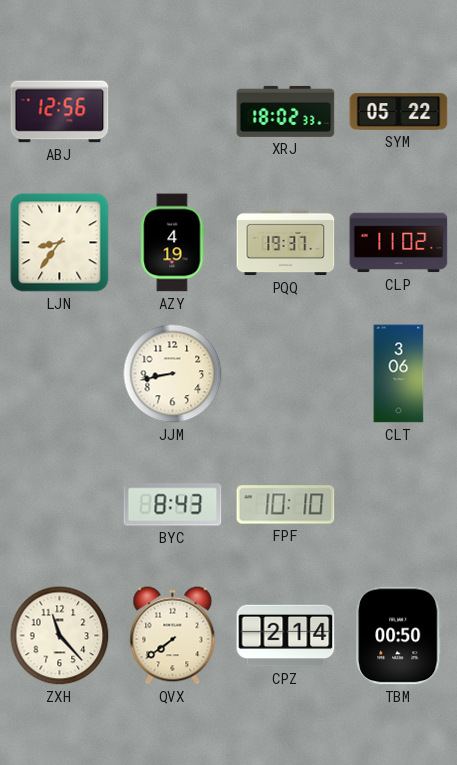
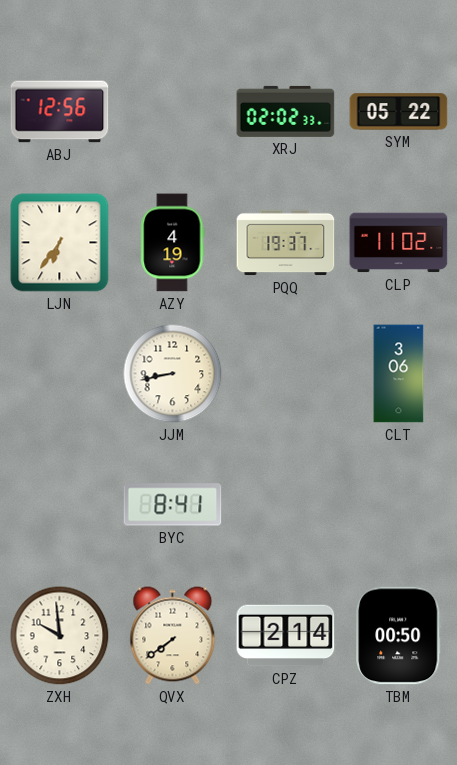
XRJ: 18:02 -> 02:02
LJN: 8:36 -> 6:36
BYC: 8:43 -> 8:41
FPF: 10:10 -> none
ZXH: 11:23 -> 9:59
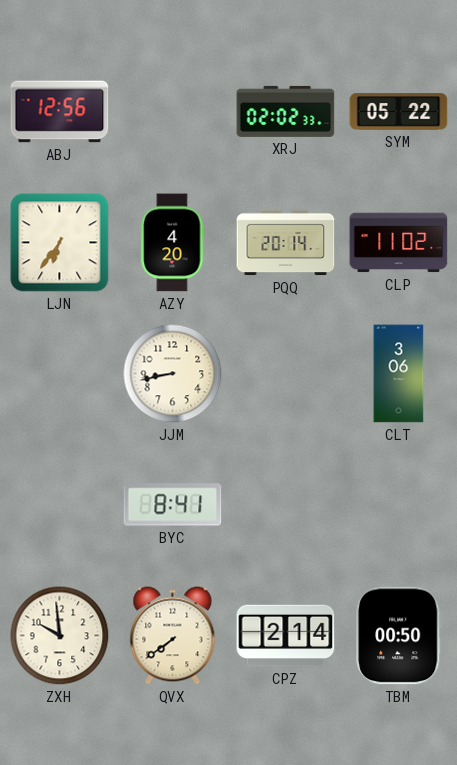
AZY: 4:19 -> 4:20
PQQ: 19:37 -> 20:14
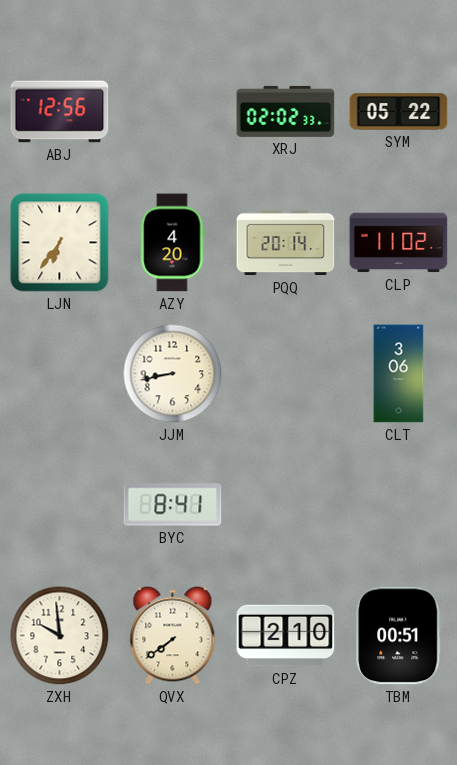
CPZ: 2:14 -> 2:10
TBM: 00:50 -> 00:51
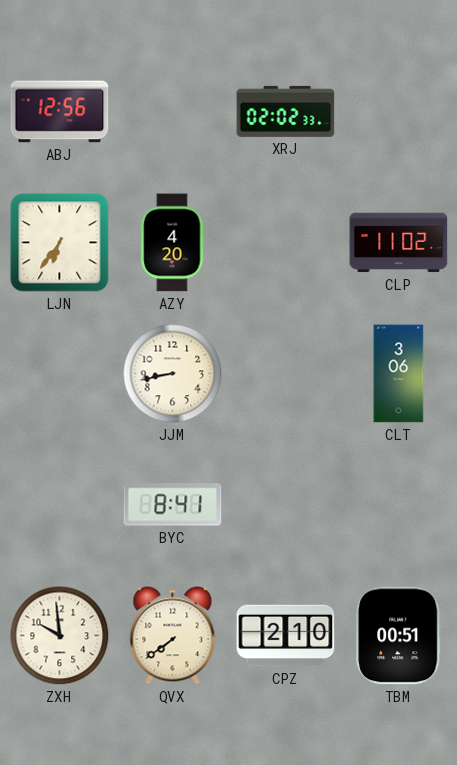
SYM: 05:22 -> none
PQQ: 20:14 -> none
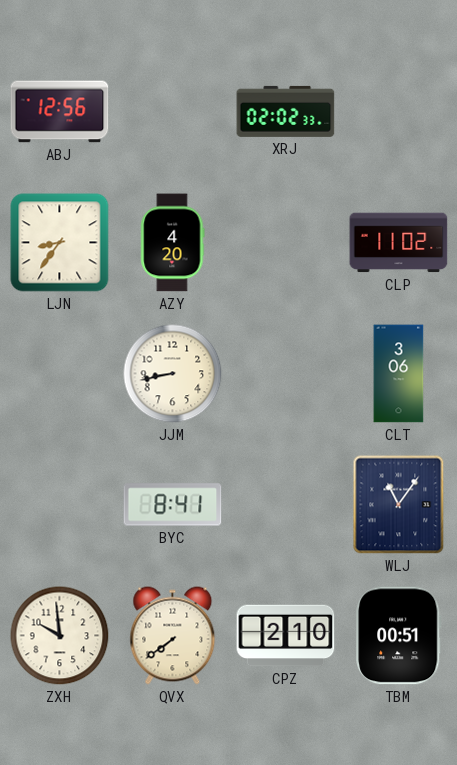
LJN: 6:36 -> 8:36
WLJ: none -> 11:06
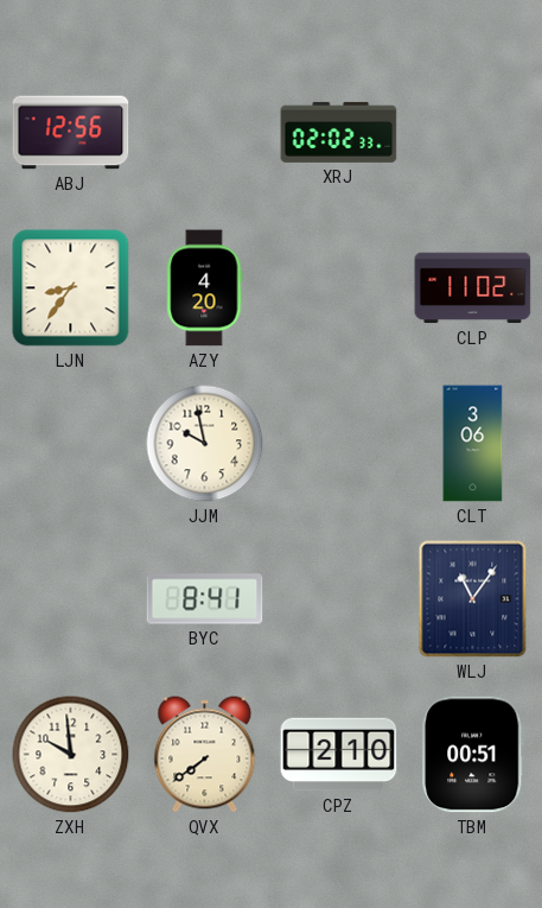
JJM: 8:43 -> 9:58
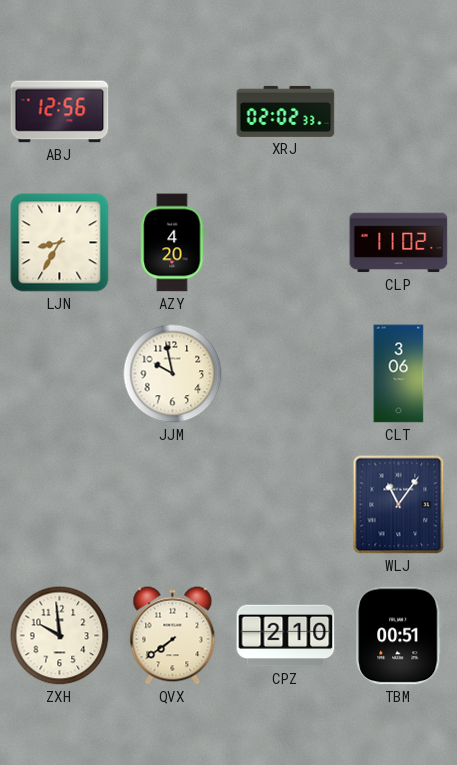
LJN: 8:36 -> 8:35
BYC: 8:41 -> none
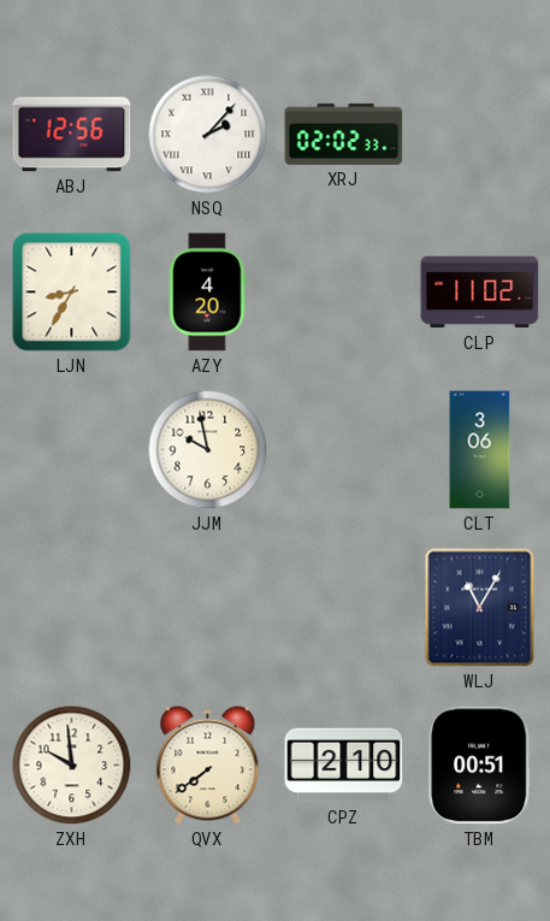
NSQ: none -> 2:07
WLJ: 11:06 -> 11:05
